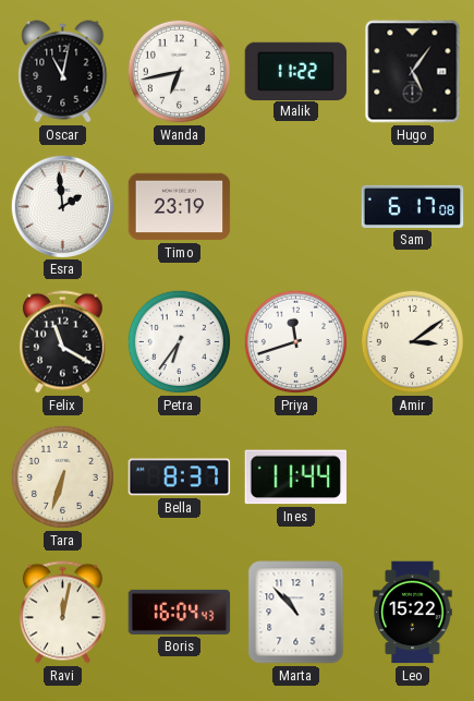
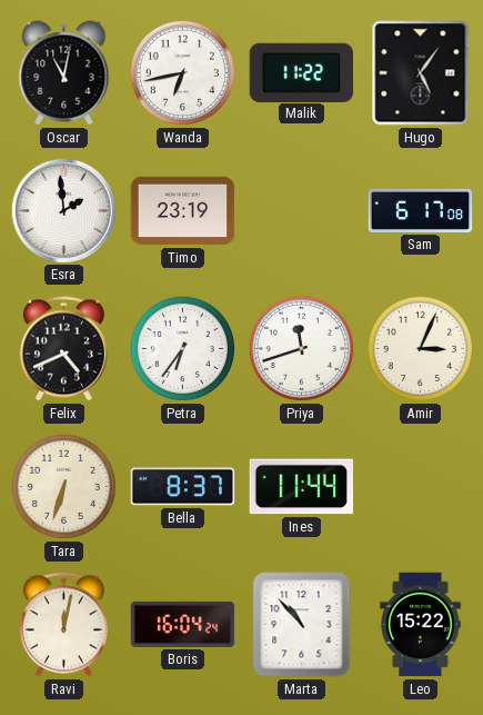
Felix: 11:20 -> 4:41
Amir: 3:09 -> 3:04
Boris: 16:04:43 -> 16:04:24
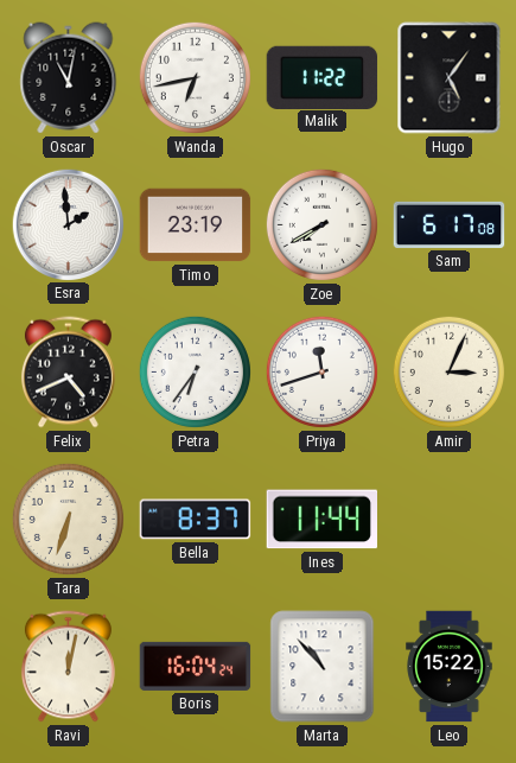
Zoe: none -> 7:40
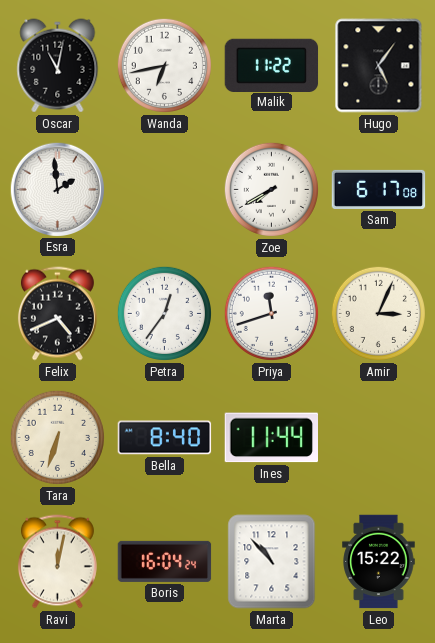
Timo: 23:19 -> none
Petra: 6:36 -> 12:36
Bella: 8:37 -> 8:40
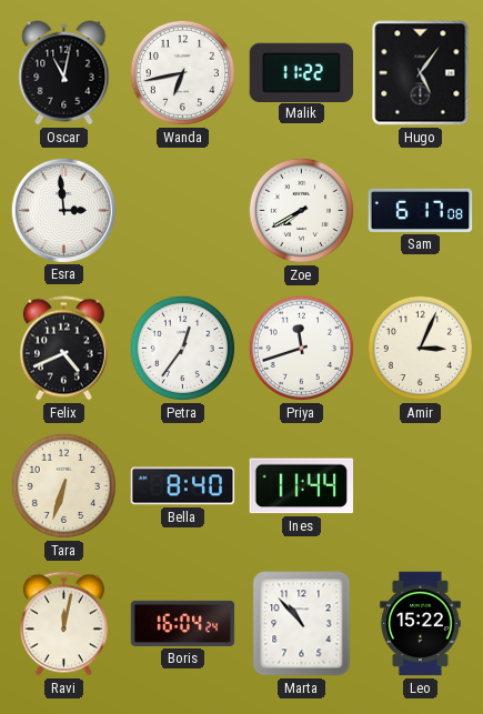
Esra: 1:59 -> 2:59
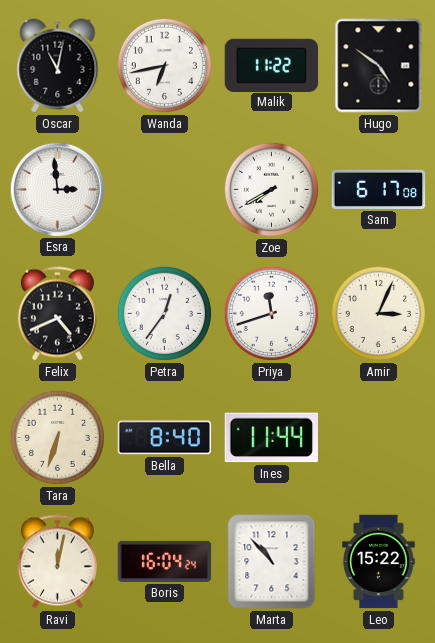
Hugo: 5:06 -> 4:51
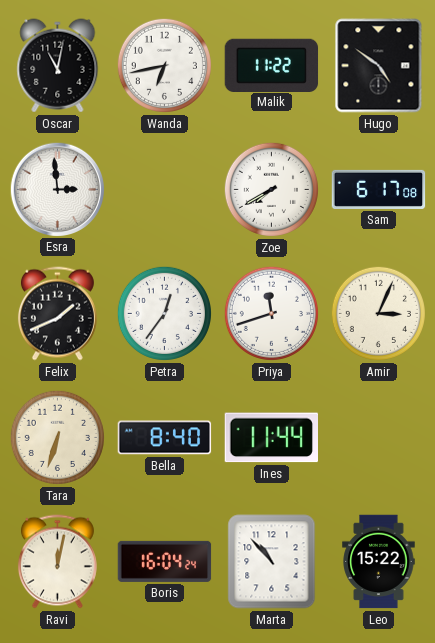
Felix: 4:41 -> 1:41
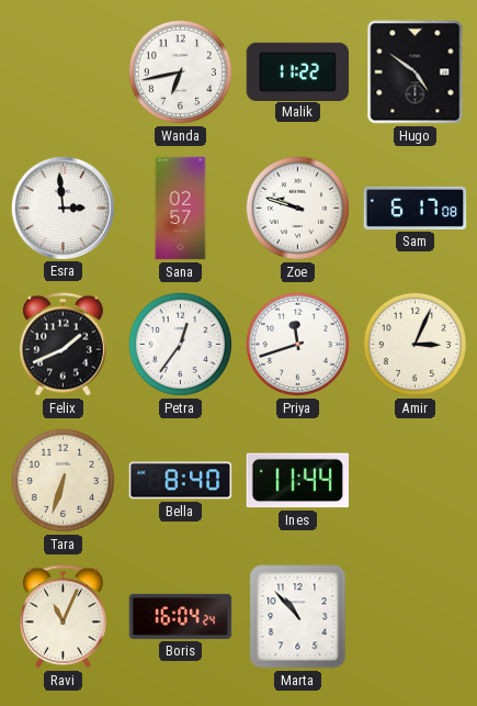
Oscar: 11:02 -> none
Sana: none -> 02:57
Zoe: 7:40 -> 9:48
Ravi: 12:02 -> 11:04
Leo: 15:22 -> none
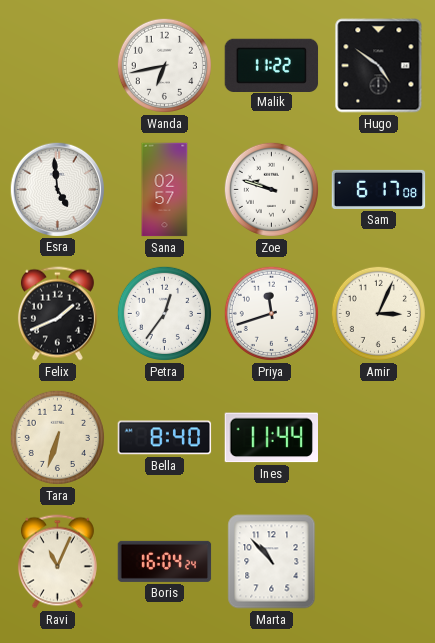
Esra: 2:59 -> 4:59
